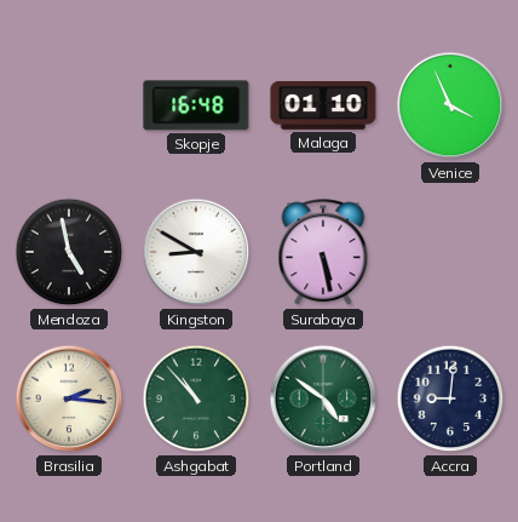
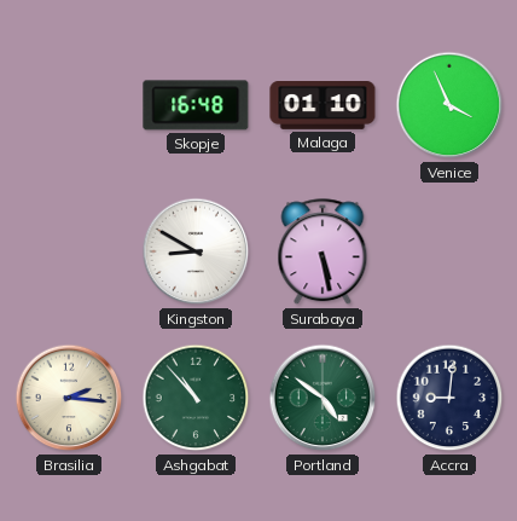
Mendoza: 4:58 -> none
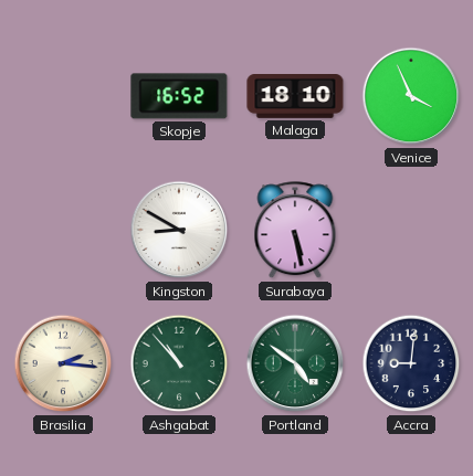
Skopje: 16:48 -> 16:52
Malaga: 01:10 -> 18:10
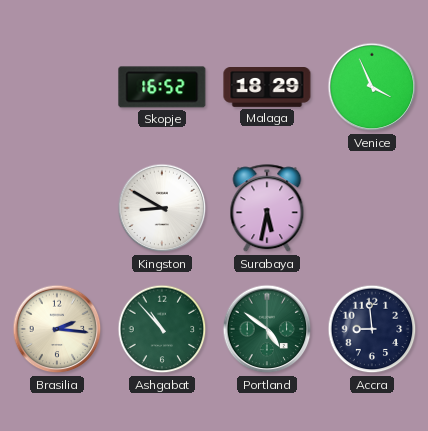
Malaga: 18:10 -> 18:29
Surabaya: 5:28 -> 5:32
Accra: 9:01 -> 8:59
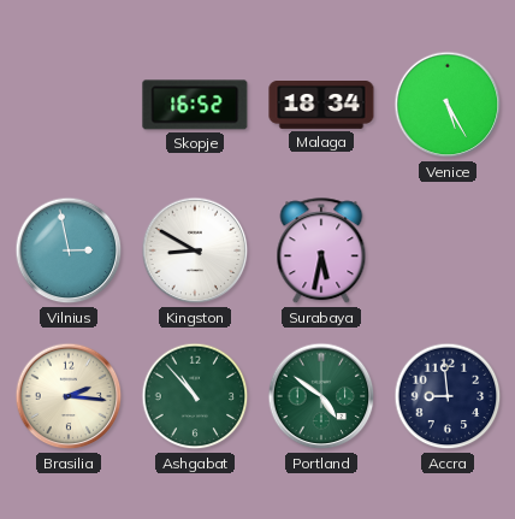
Malaga: 18:29 -> 18:34
Venice: 3:56 -> 5:25
Vilnius: none -> 2:58
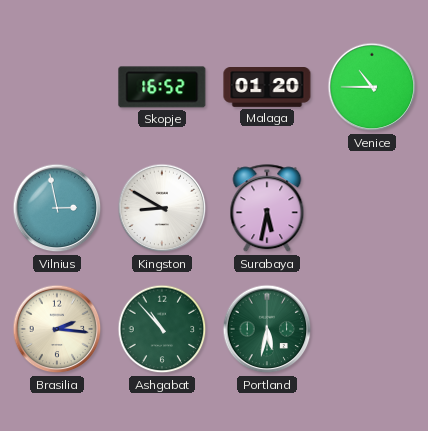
Malaga: 18:34 -> 01:20
Venice: 5:25 -> 10:45
Portland: 4:51 -> 5:32
Accra: 8:59 -> none
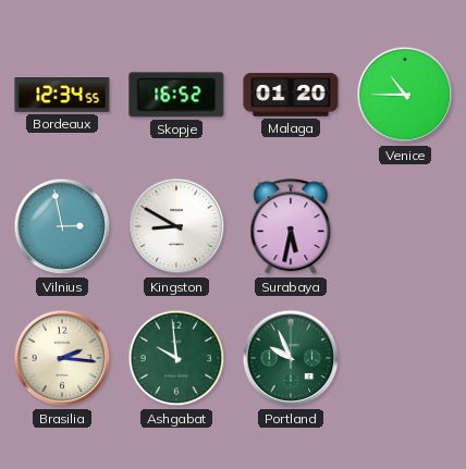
Bordeaux: none -> 12:34
Ashgabat: 10:53 -> 9:59
Portland: 5:32 -> 9:56
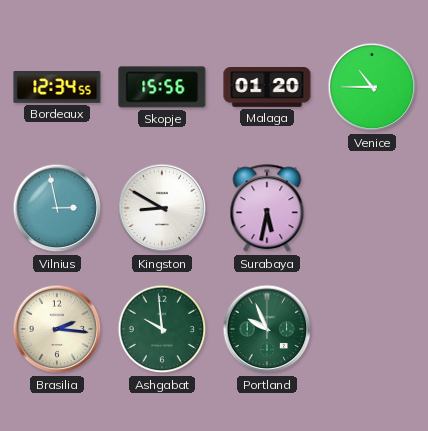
Skopje: 16:52 -> 15:56
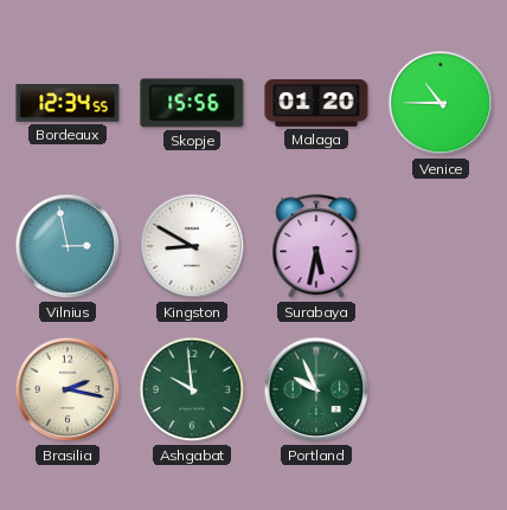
Brasilia: 2:16 -> 2:17
